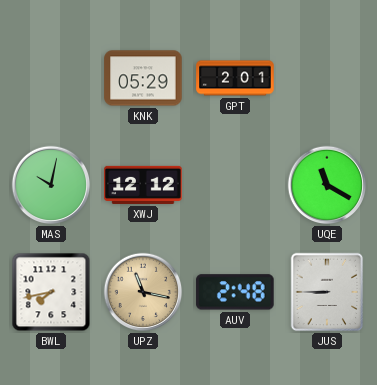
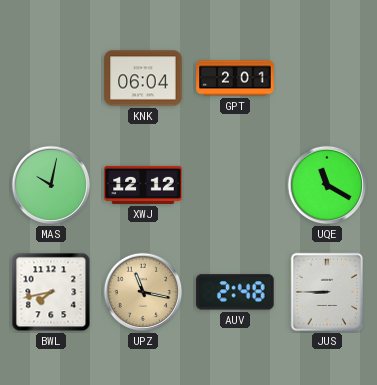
KNK: 05:29 -> 06:04
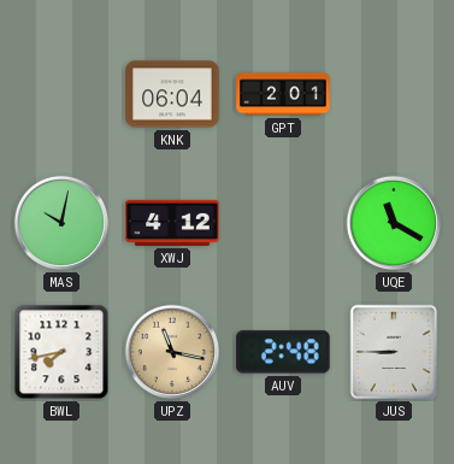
XWJ: 12:12 -> 4:12
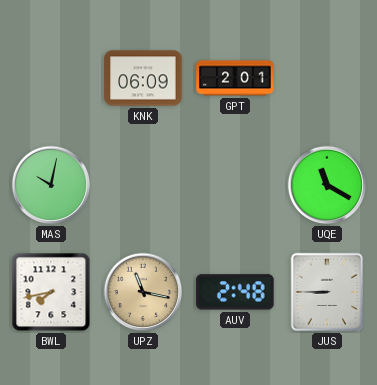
KNK: 06:04 -> 06:09
XWJ: 4:12 -> none
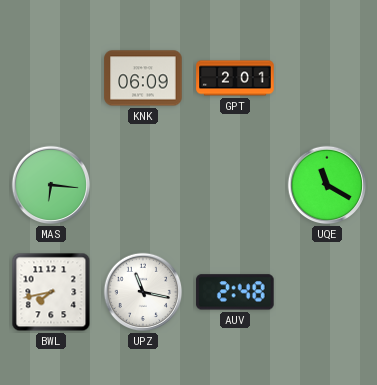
MAS: 10:02 -> 6:16
UPZ dial: champagne -> white
JUS: 8:45 -> none
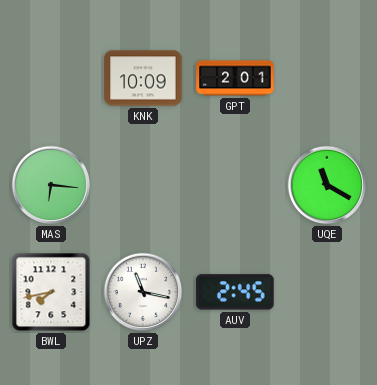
KNK: 06:09 -> 10:09
AUV: 2:48 -> 2:45
